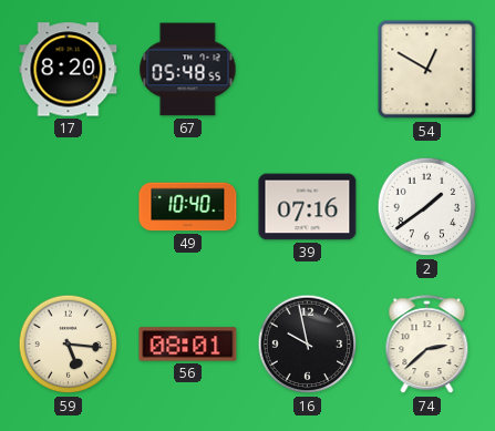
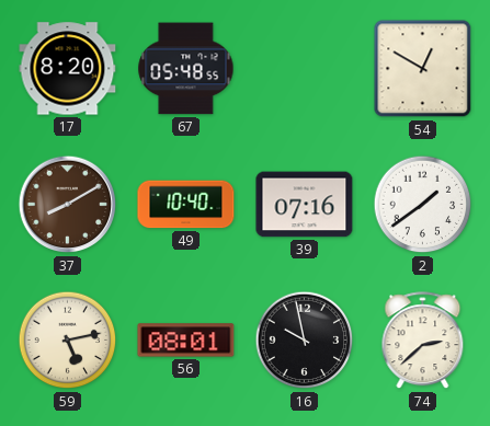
37: none -> 8:10
59: 5:16 -> 5:13
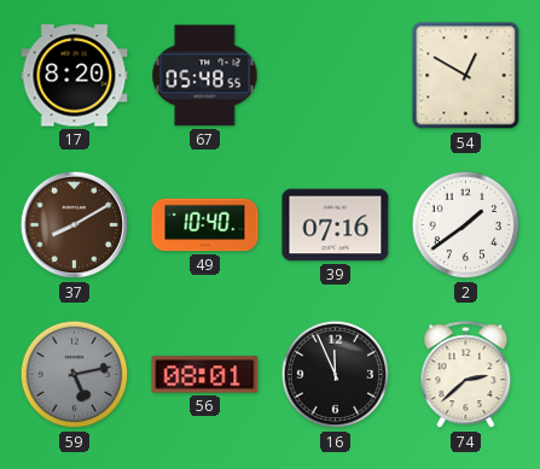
59 dial: cream -> grey
16: 9:58 -> 11:56
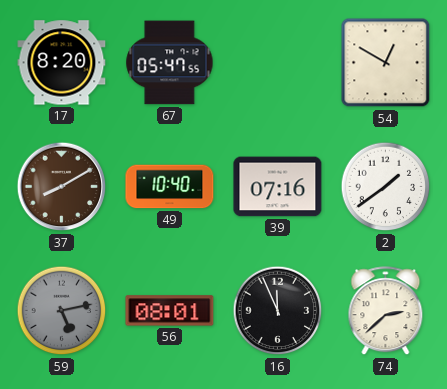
67: 05:48 -> 05:47
